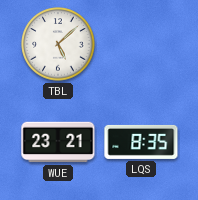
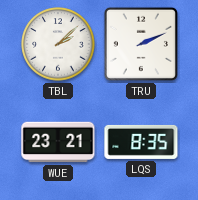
TBL: 5:08 -> 2:08
TRU: none -> 2:11
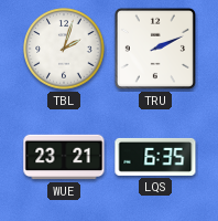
TBL: 2:08 -> 2:03
LQS: 8:35 -> 6:35
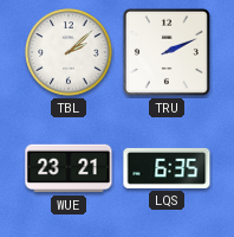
TBL: 2:03 -> 2:08
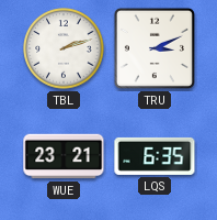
TBL: 2:08 -> 2:12
TRU: 2:11 -> 3:11
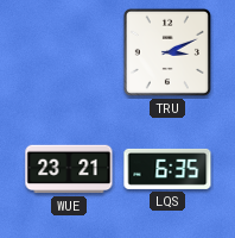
TBL: 2:12 -> none
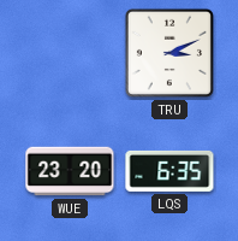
WUE: 23:21 -> 23:20
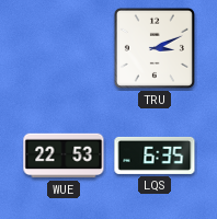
WUE: 23:20 -> 22:53
